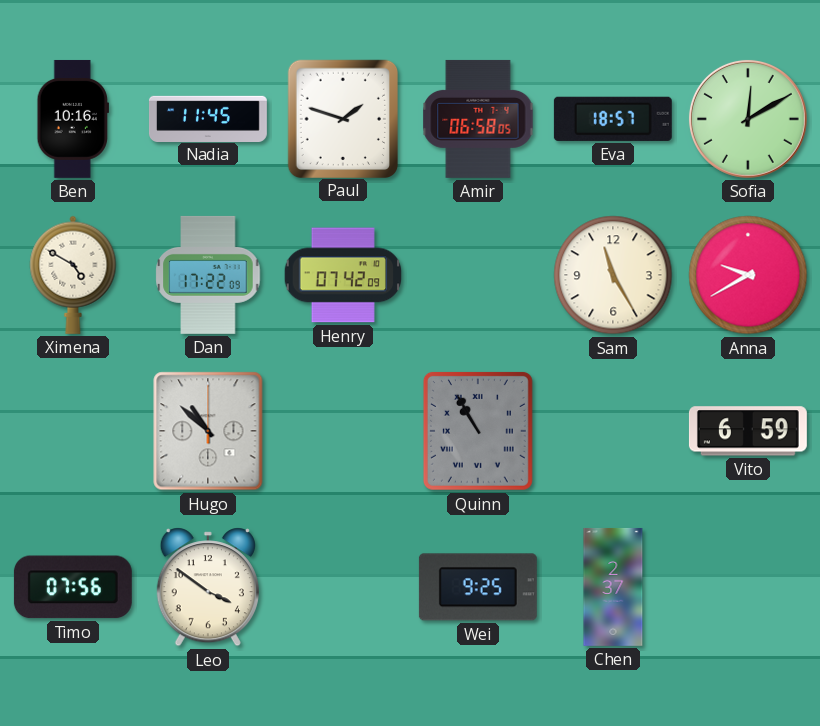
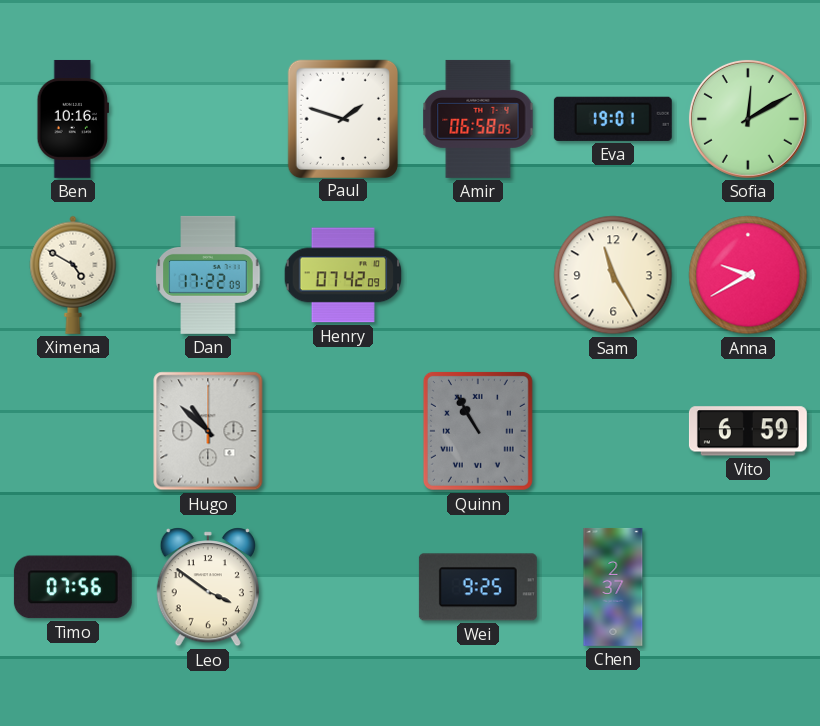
Nadia: 11:45 -> none
Eva: 18:57 -> 19:01
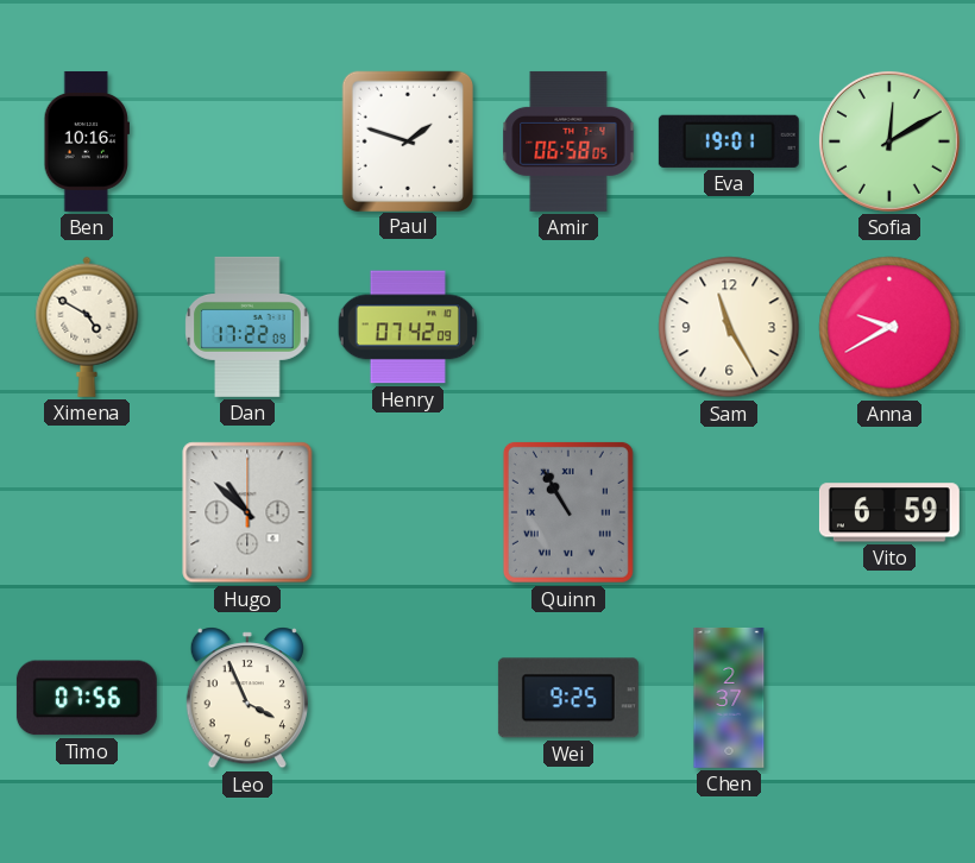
Leo: 3:51 -> 3:56
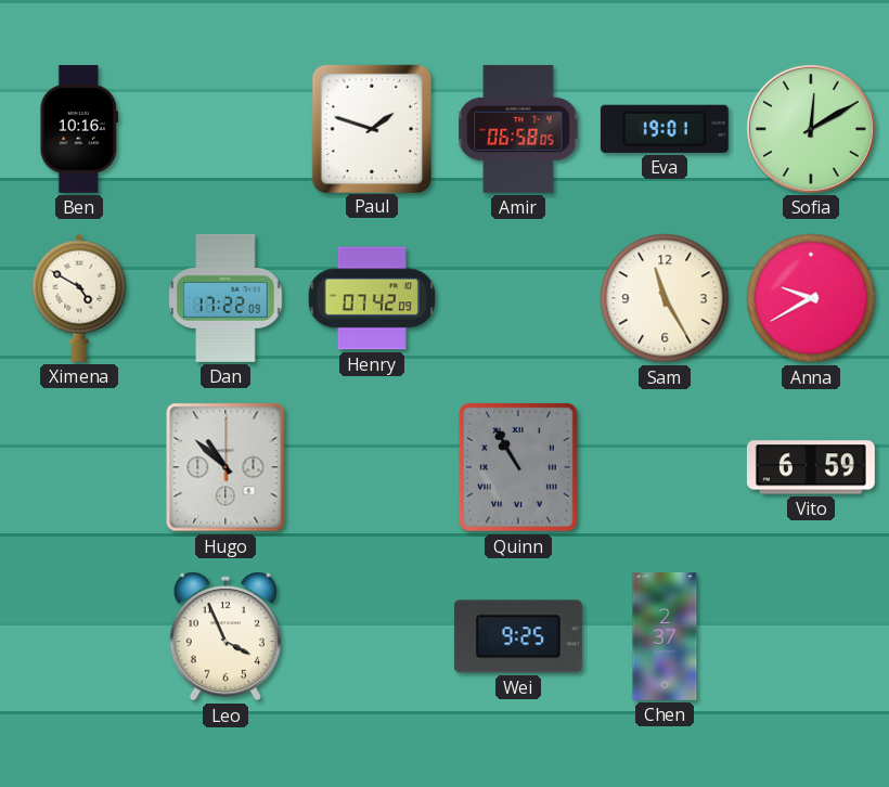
Timo: 07:56 -> none
